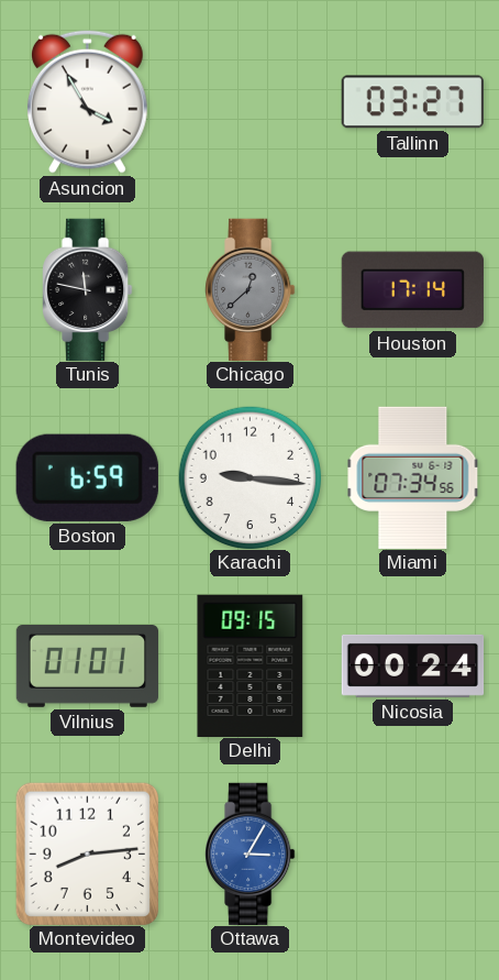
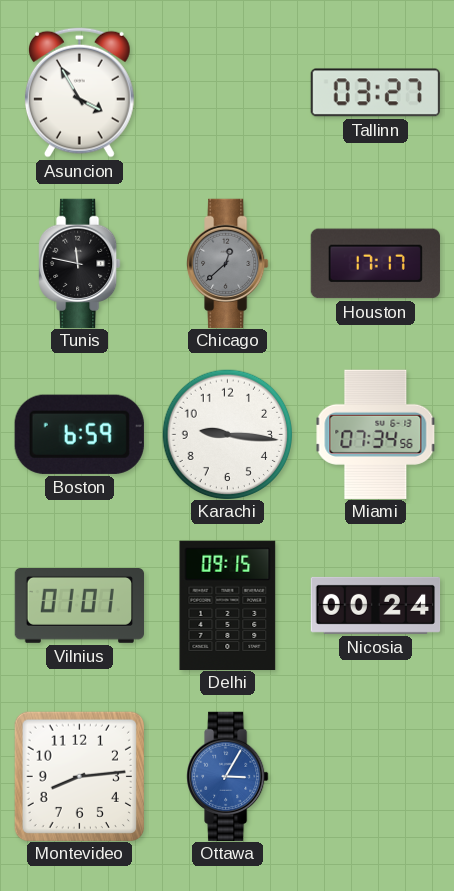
Houston: 17:14 -> 17:17
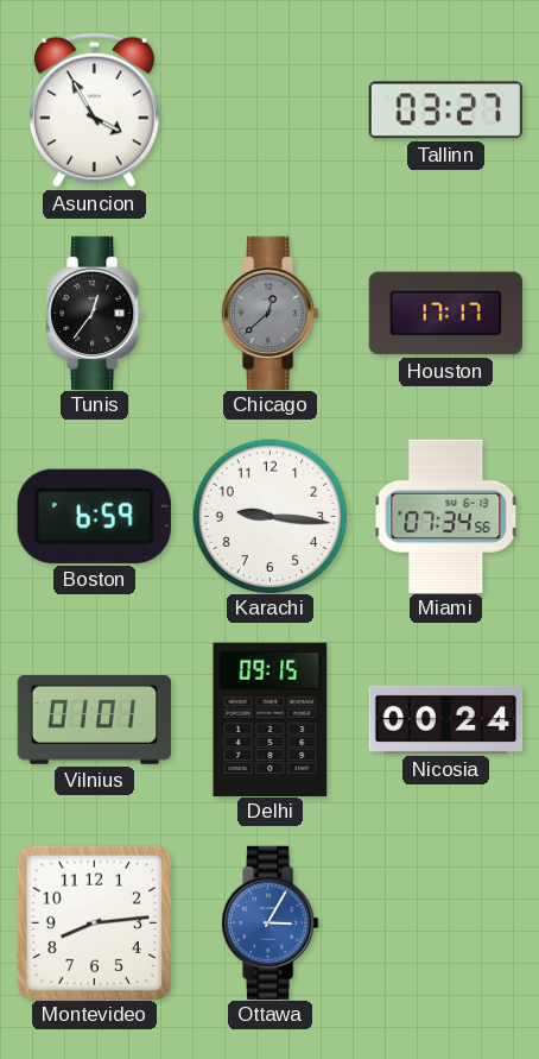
Tunis: 11:47 -> 12:36
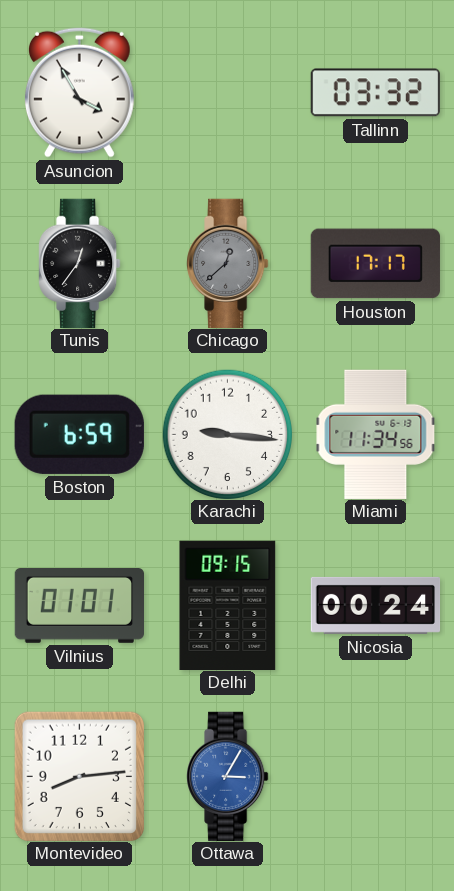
Tallinn: 03:27 -> 03:32
Miami: 07:34 -> 11:34
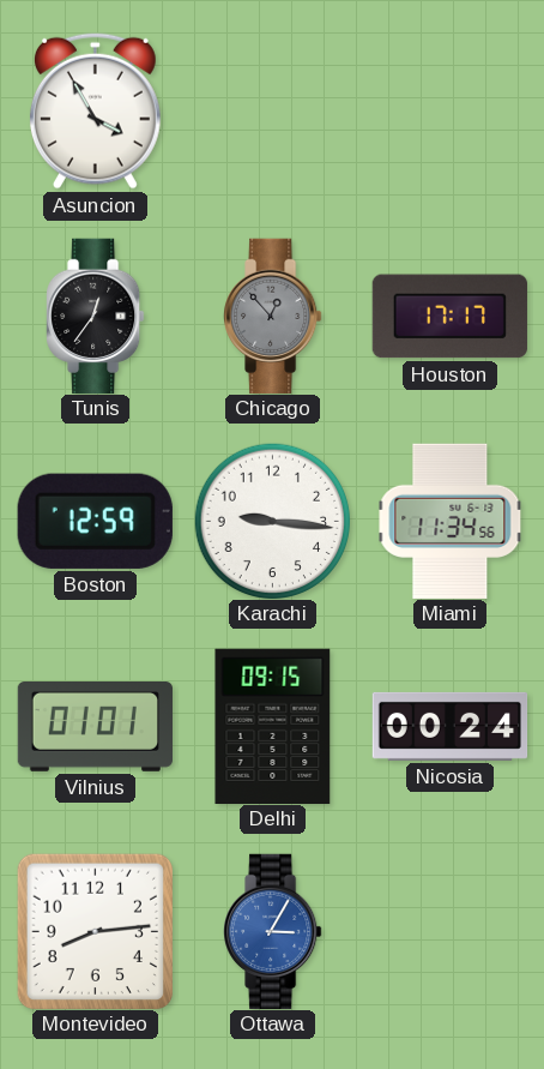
Tallinn: 03:32 -> none
Chicago: 12:38 -> 12:53
Boston: 6:59 -> 12:59
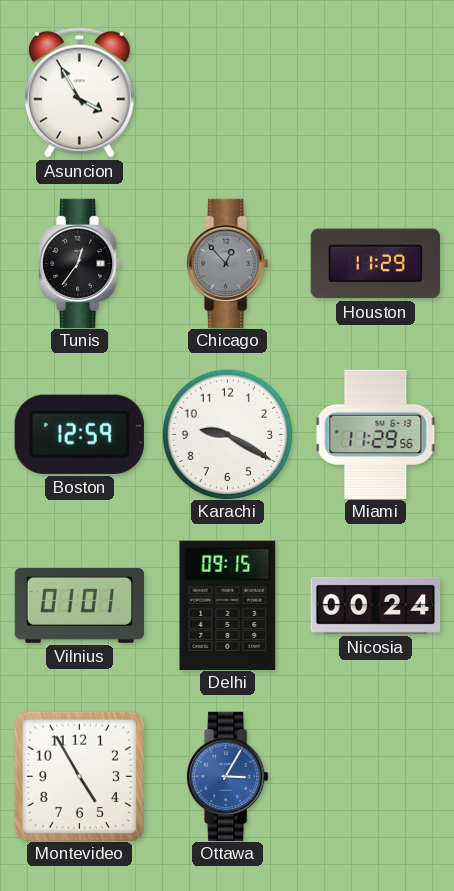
Houston: 17:17 -> 11:29
Karachi: 9:16 -> 9:20
Miami: 11:34 -> 11:29
Montevideo: 8:14 -> 4:55
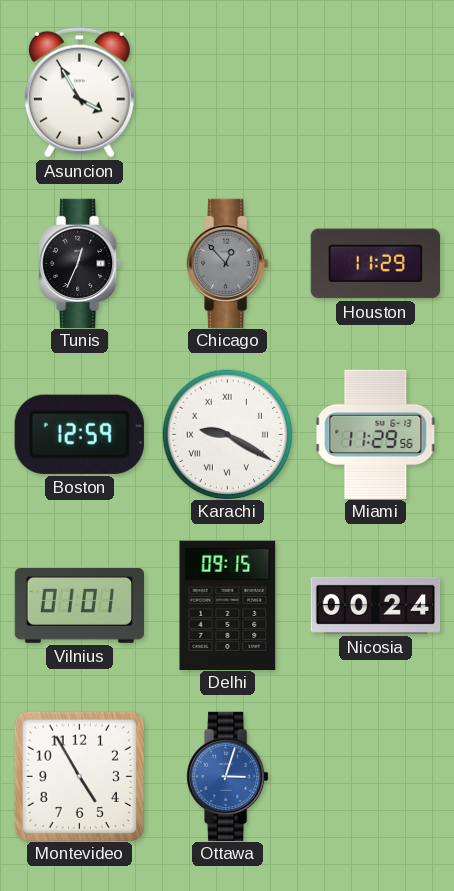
Tunis: 12:36 -> 12:34
Karachi numerals: Arabic -> Roman
Ottawa: 3:05 -> 3:03
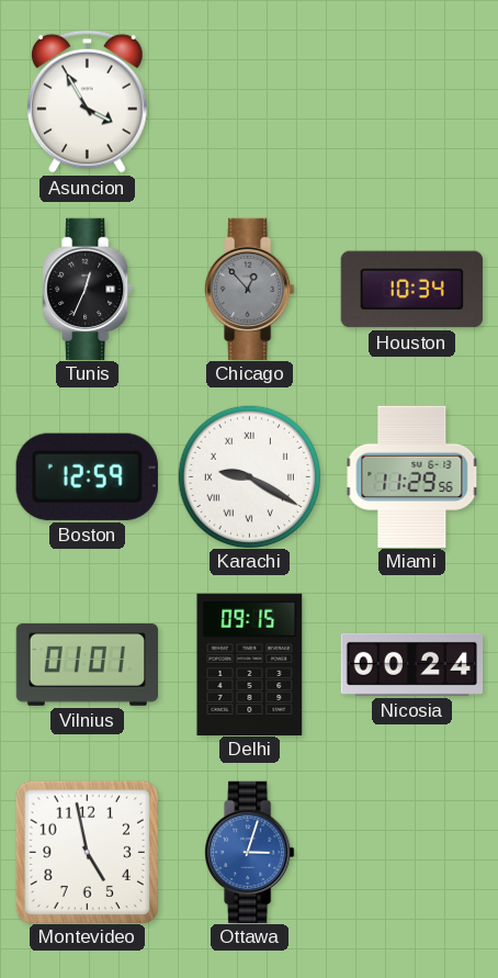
Houston: 11:29 -> 10:34
Montevideo: 4:55 -> 4:58
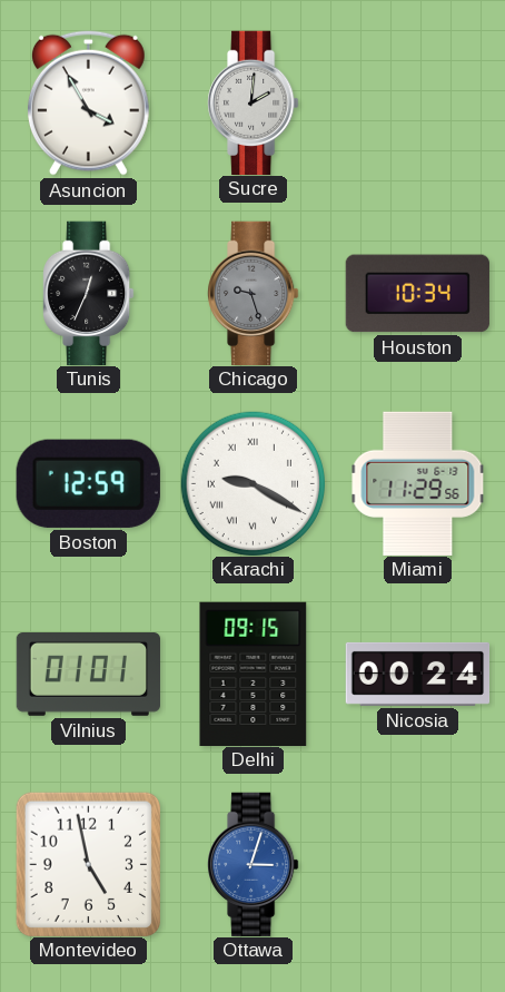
Sucre: none -> 2:01
Chicago: 12:53 -> 9:27
